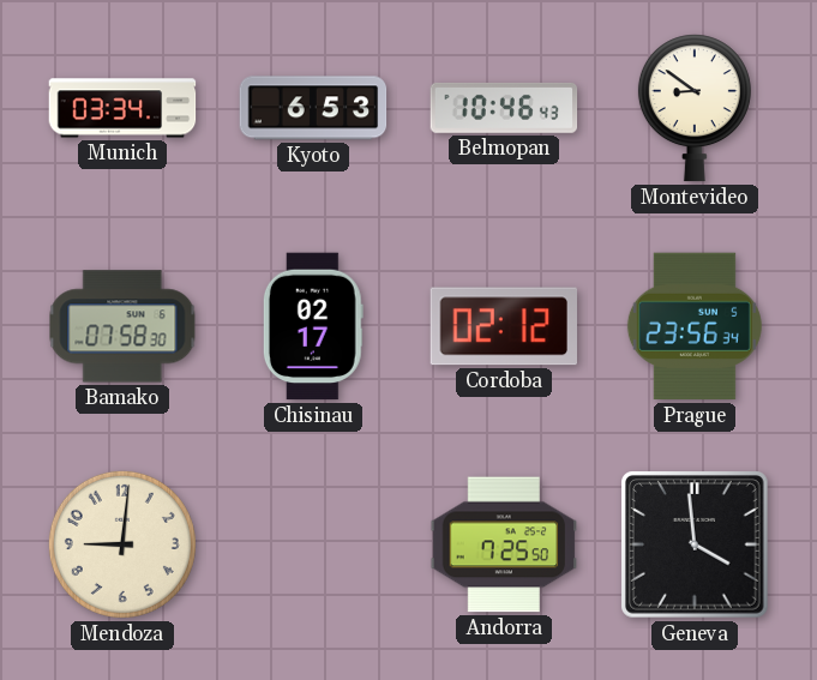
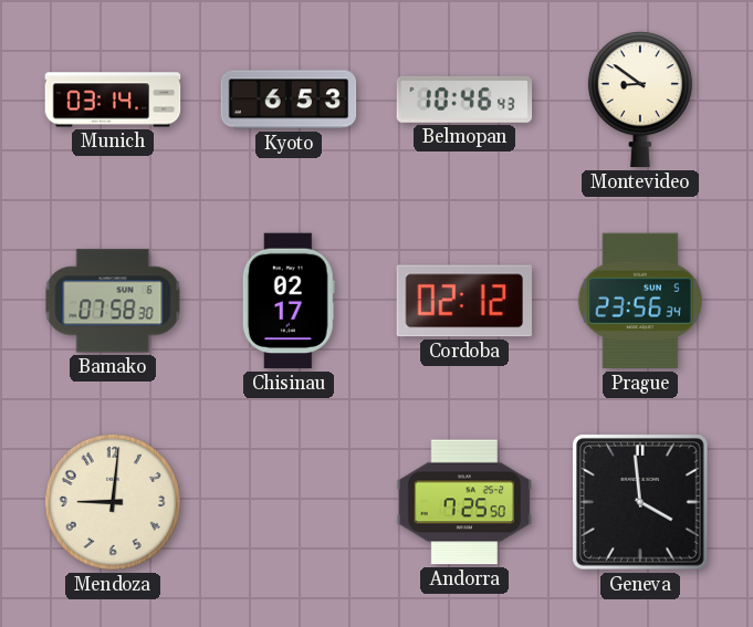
Munich: 03:34 -> 03:14
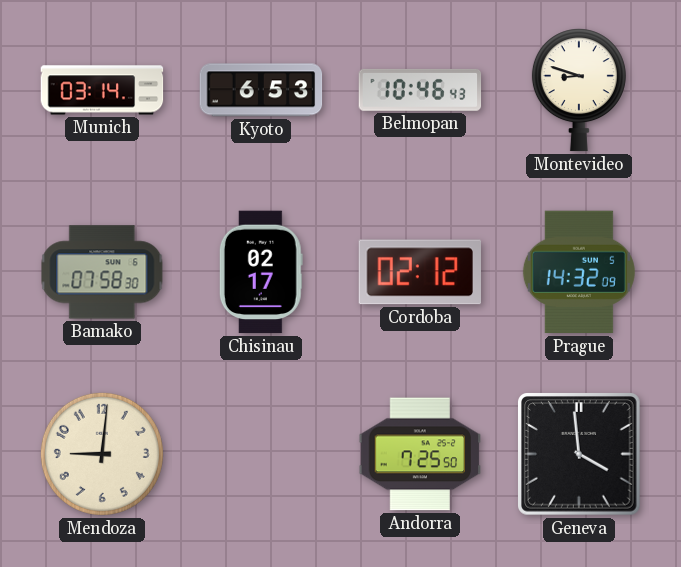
Montevideo: 8:51 -> 8:48
Prague: 23:56 -> 14:32
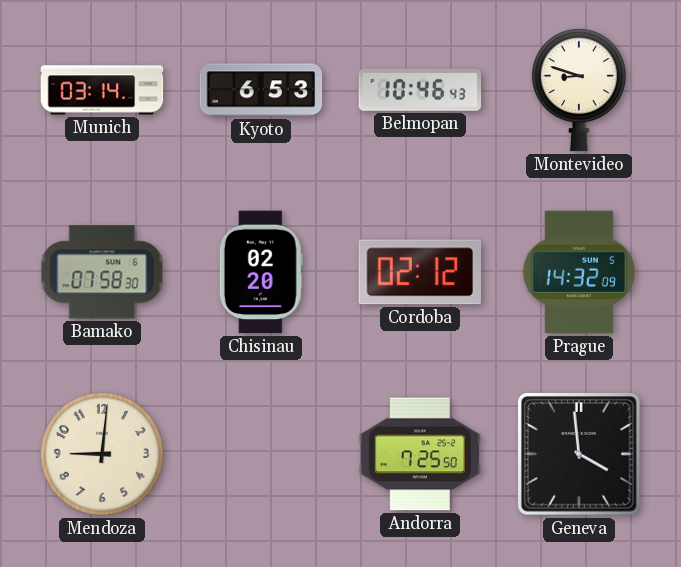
Chisinau: 02:17 -> 02:20
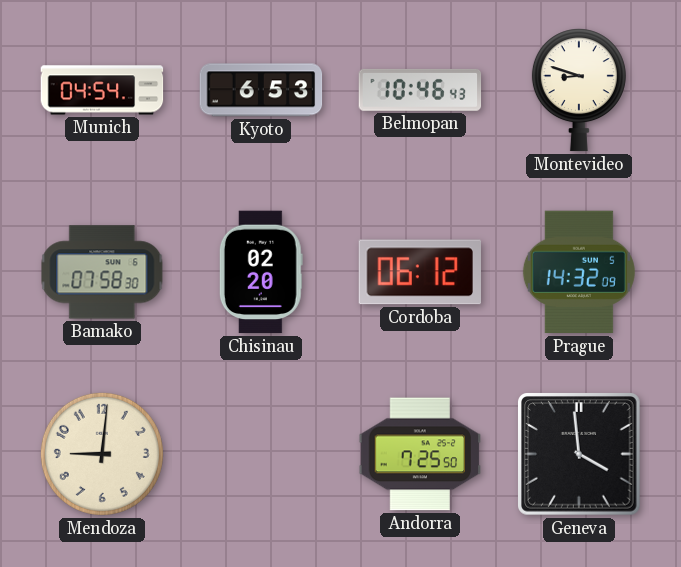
Munich: 03:14 -> 04:54
Cordoba: 02:12 -> 06:12
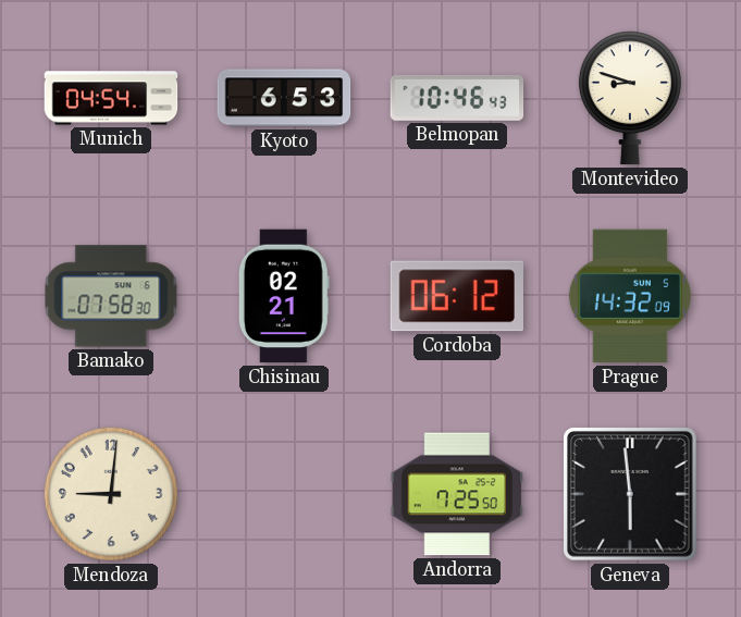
Chisinau: 02:20 -> 02:21
Geneva: 3:59 -> 5:59
